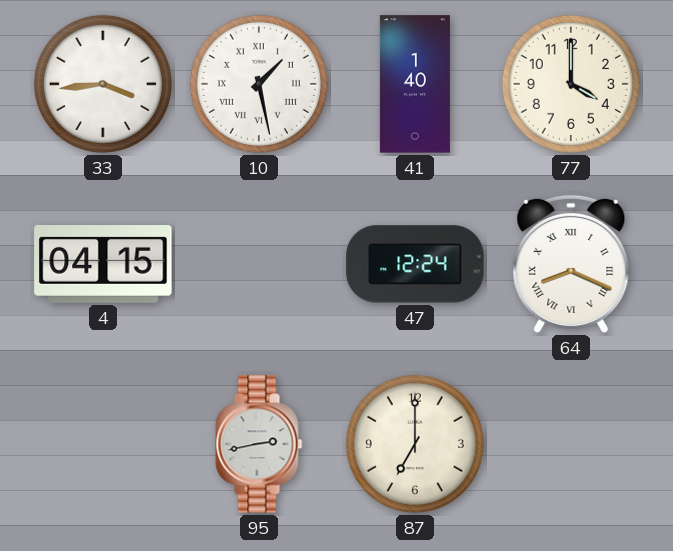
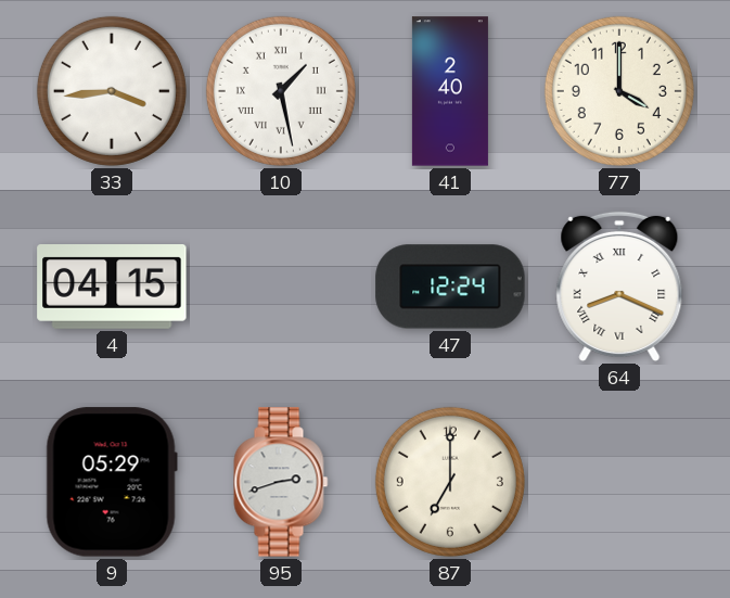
41: 1:40 -> 2:40
9: none -> 05:29
95: 2:43 -> 2:42
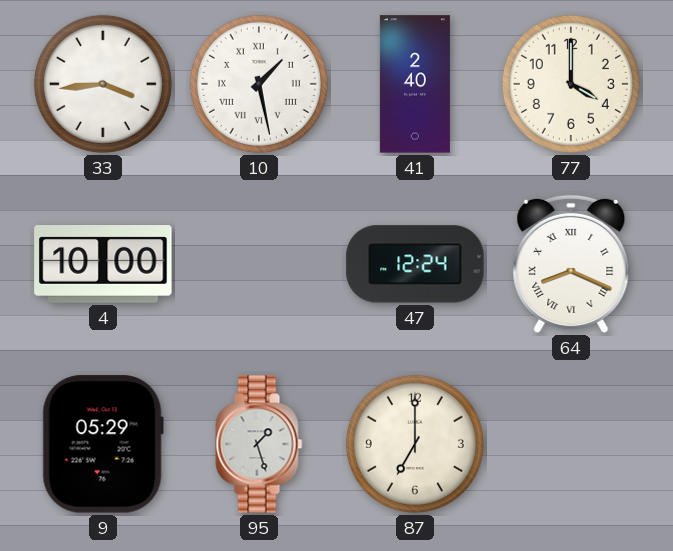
4: 04:15 -> 10:00
95: 2:42 -> 1:27
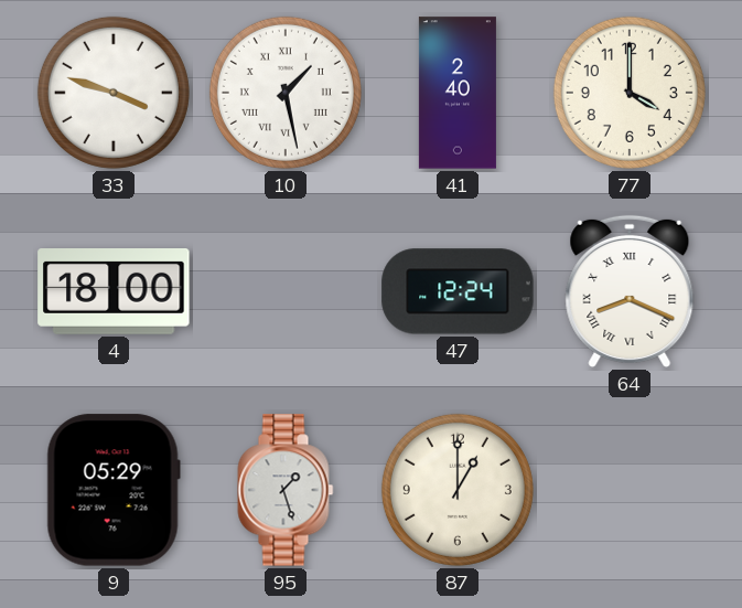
33: 3:44 -> 3:48
4: 10:00 -> 18:00
87: 7:00 -> 1:00
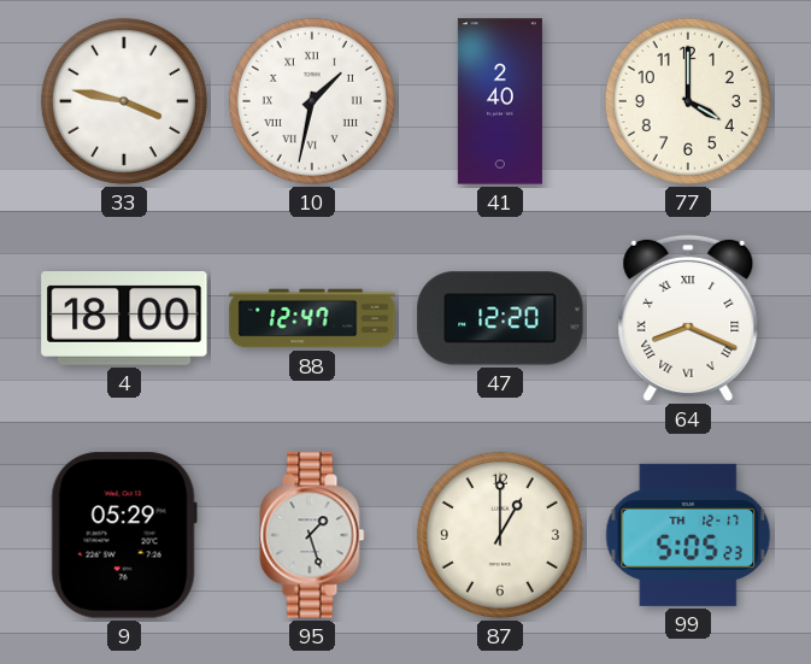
33: 3:48 -> 3:47
10: 1:28 -> 1:32
88: none -> 12:47
47: 12:24 -> 12:20
99: none -> 5:05
